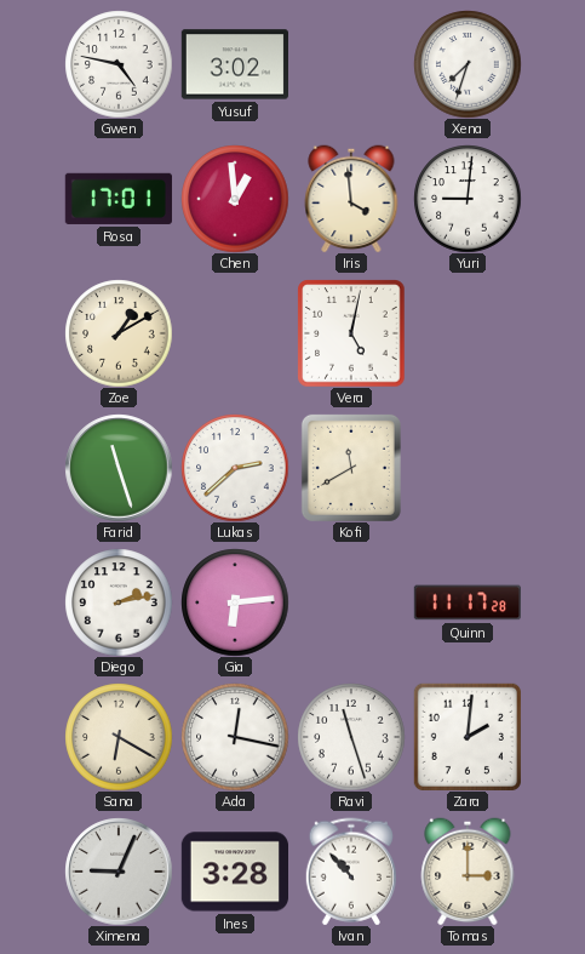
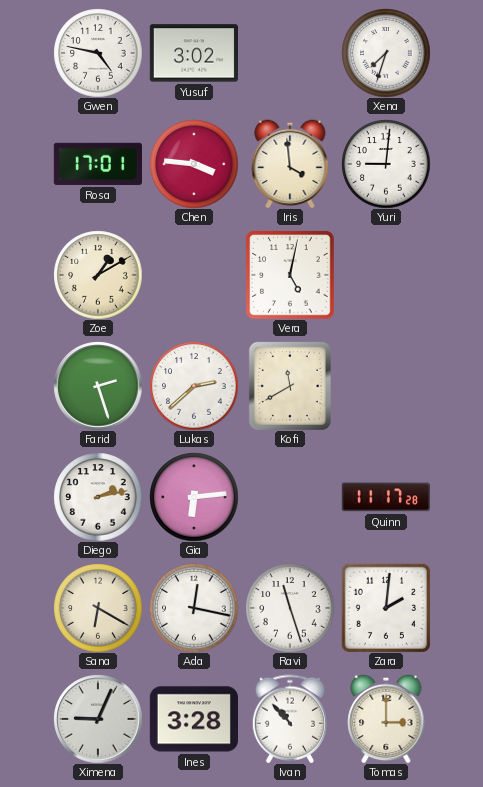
Chen: 12:59 -> 3:46
Farid: 11:27 -> 2:27
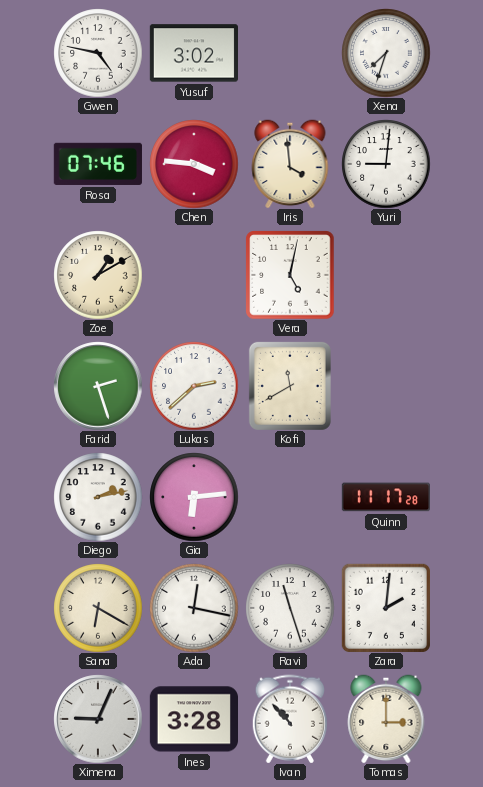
Rosa: 17:01 -> 07:46
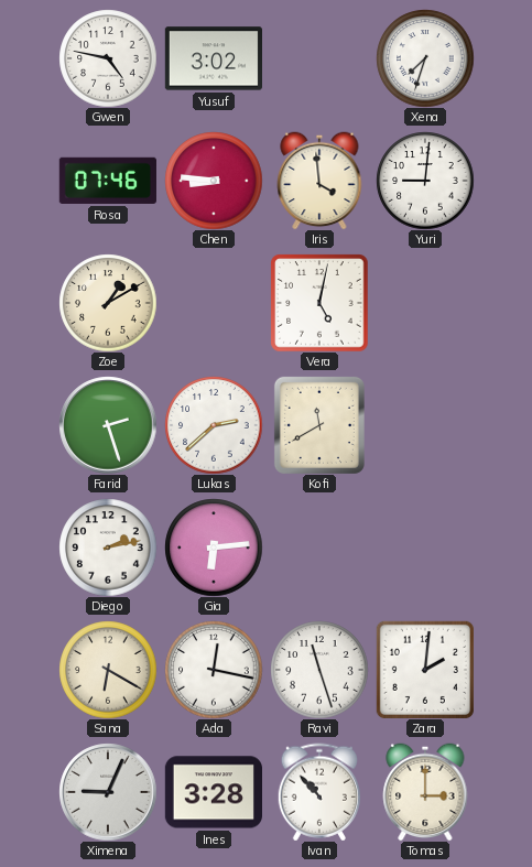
Chen: 3:46 -> 8:46
Quinn: 11:17 -> none
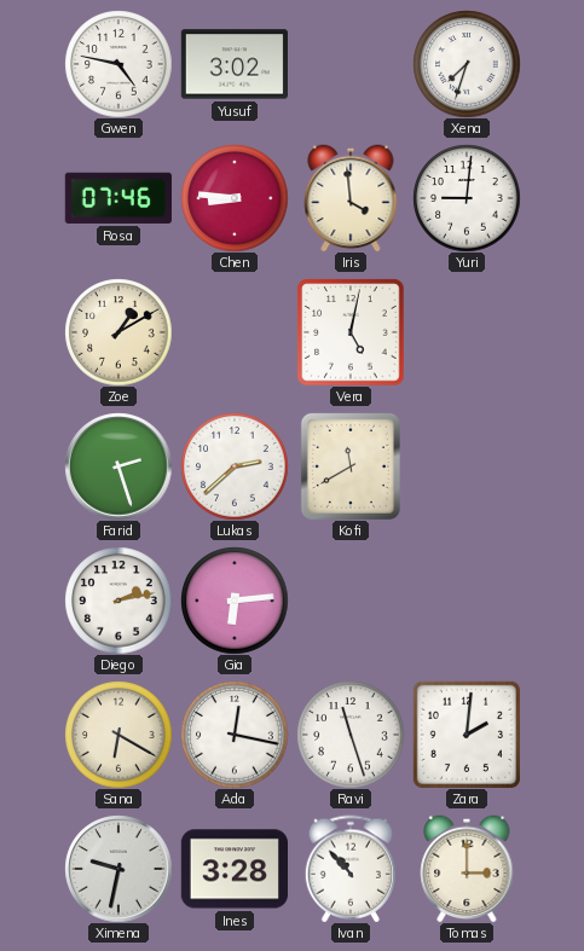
Ximena: 9:04 -> 9:32
